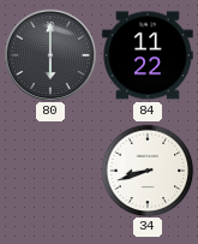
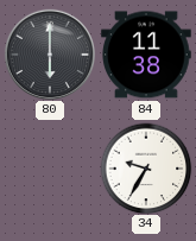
84: 11:22 -> 11:38
34: 8:42 -> 9:35
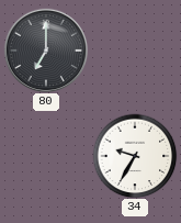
80: 6:00 -> 7:00
84: 11:38 -> none
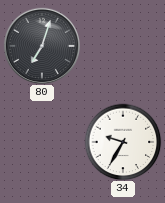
80: 7:00 -> 7:03
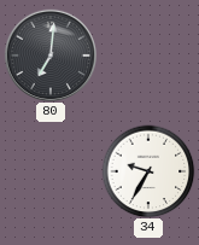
80: 7:03 -> 7:01
